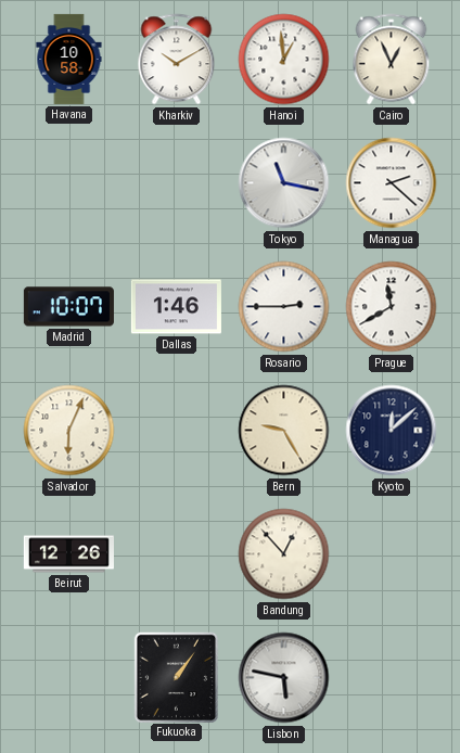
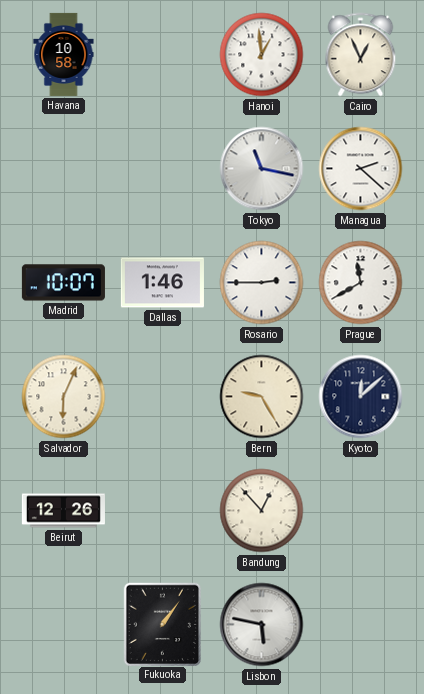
Kharkiv: 10:10 -> none
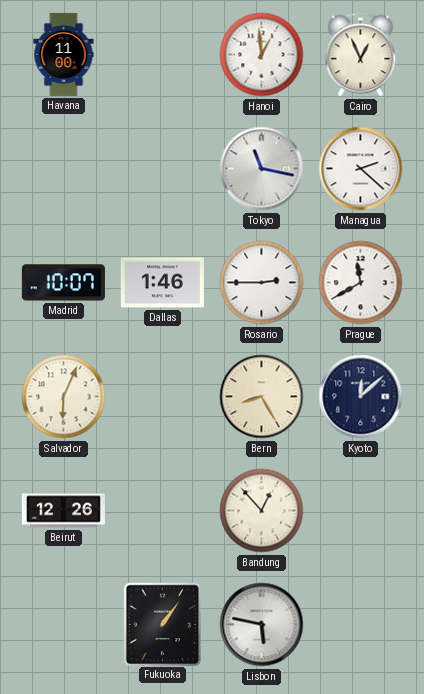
Havana: 10:58 -> 11:00
Bern: 9:25 -> 8:25
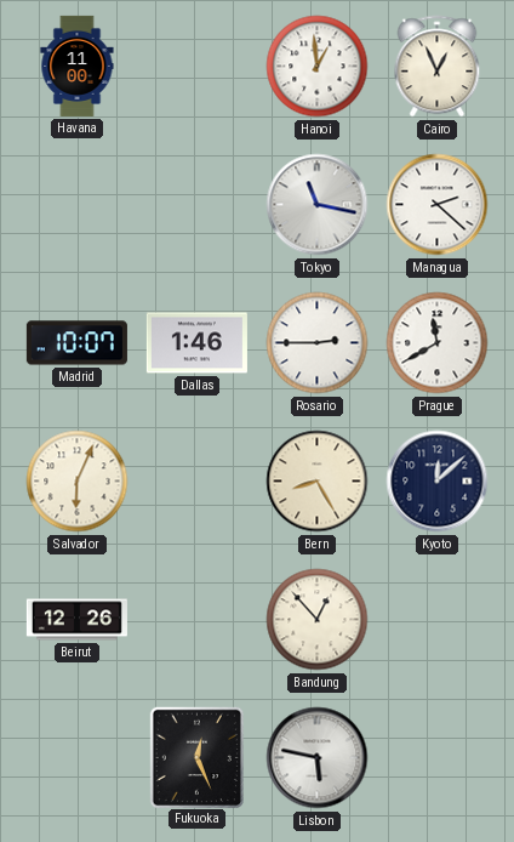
Fukuoka: 1:06 -> 12:26
